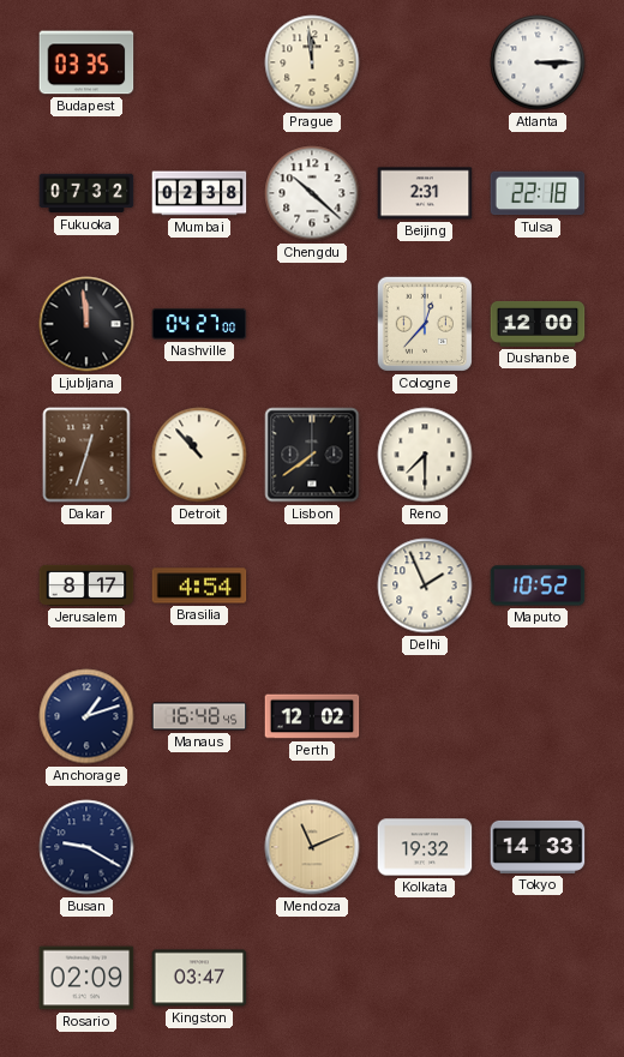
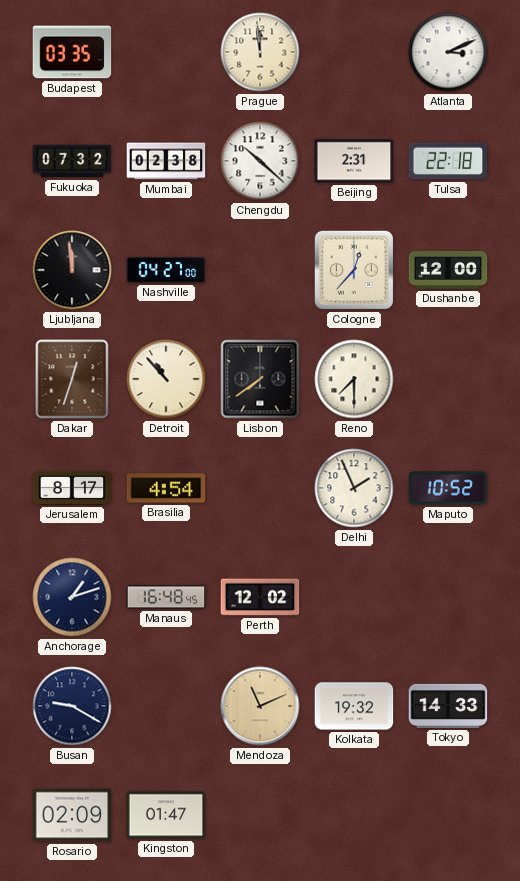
Atlanta: 3:15 -> 3:11
Kingston: 03:47 -> 01:47
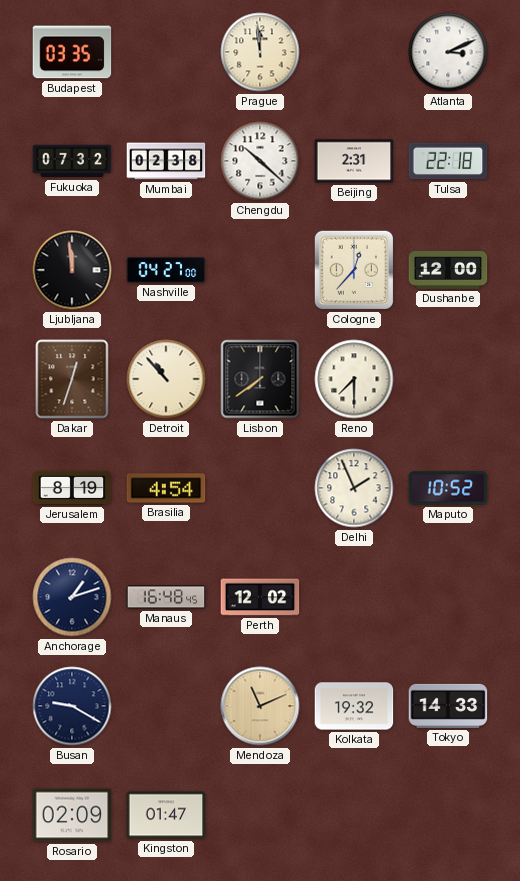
Jerusalem: 8:17 -> 8:19
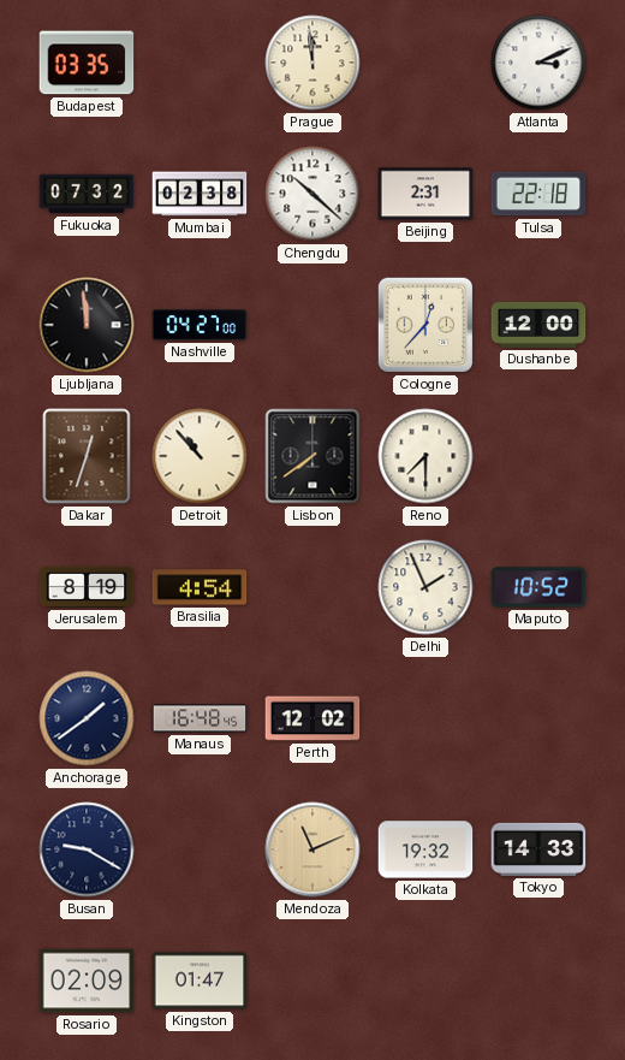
Anchorage: 1:12 -> 1:39
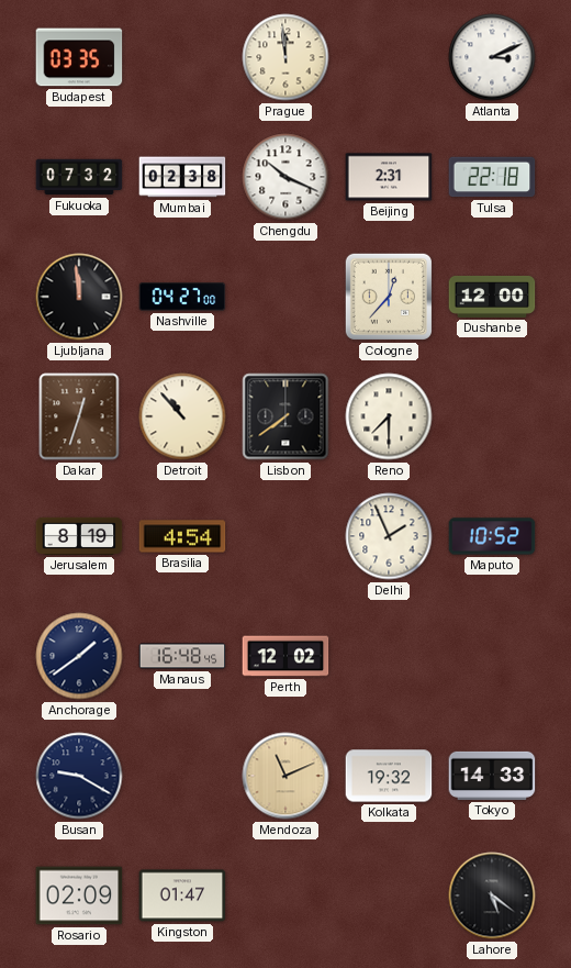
Chengdu: 10:22 -> 10:19
Lahore: none -> 5:21
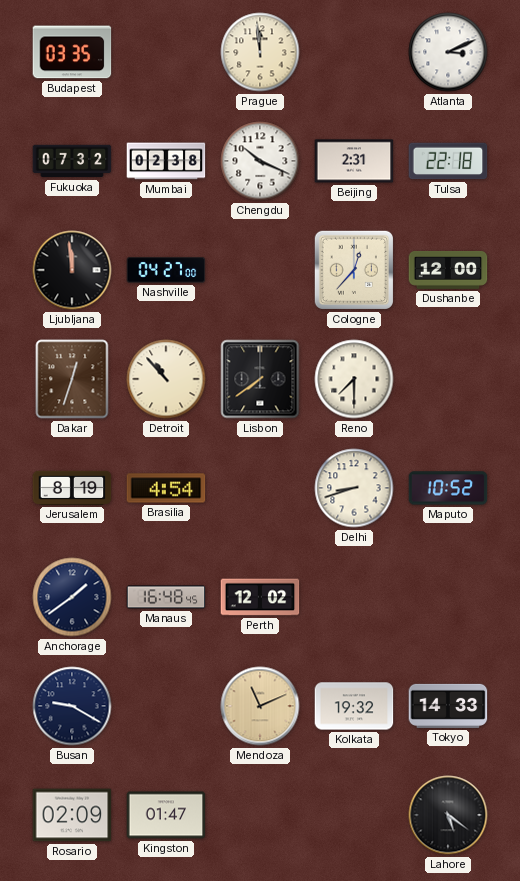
Delhi: 1:56 -> 8:42
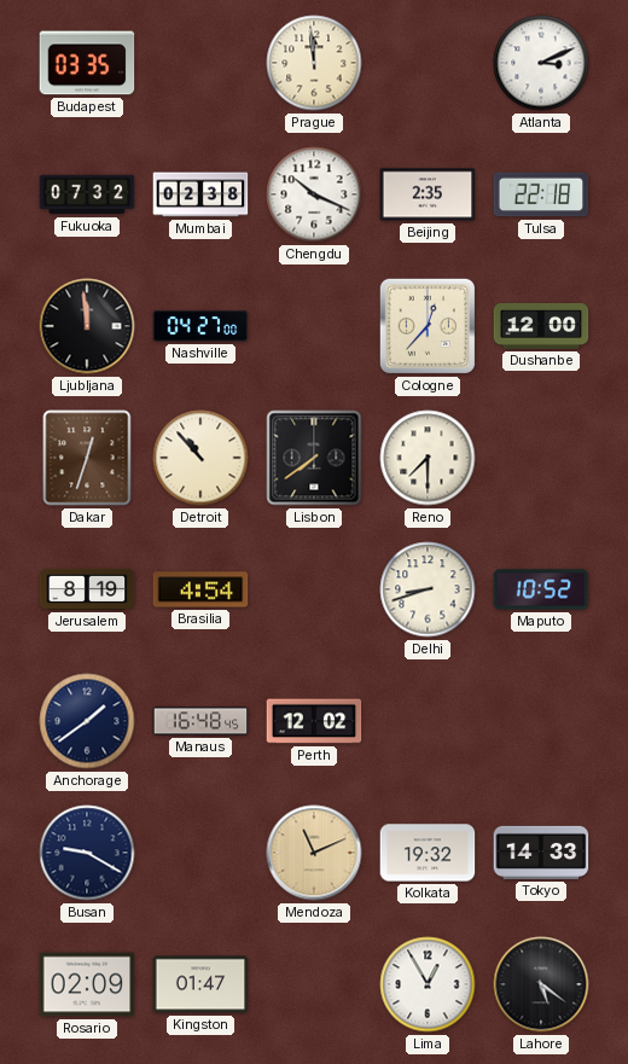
Beijing: 2:31 -> 2:35
Lima: none -> 12:55
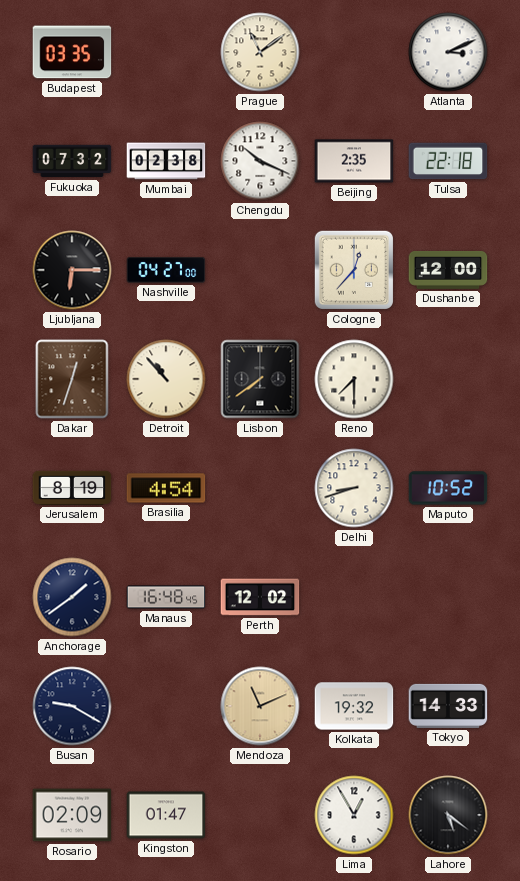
Prague: 11:59 -> 11:09
Ljubljana: 11:59 -> 6:15
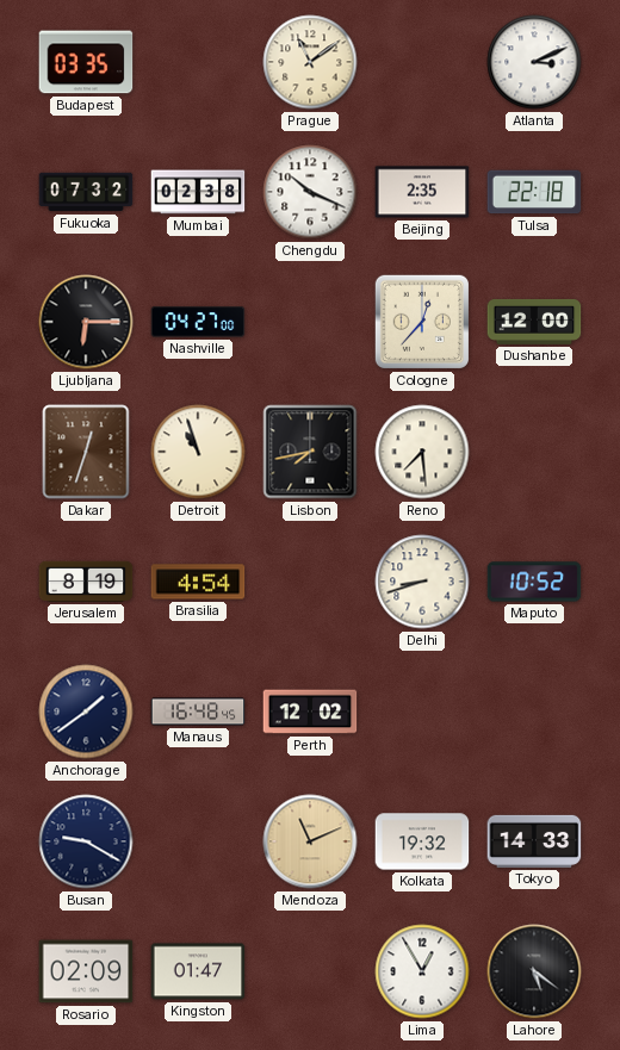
Detroit: 10:53 -> 10:57
Lisbon: 7:39 -> 7:43
Reno: 7:30 -> 7:29
